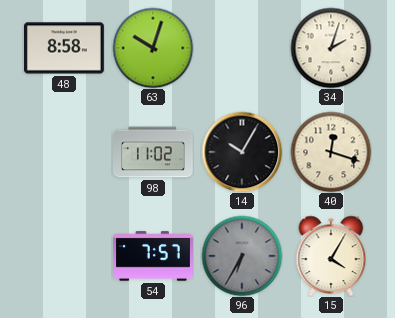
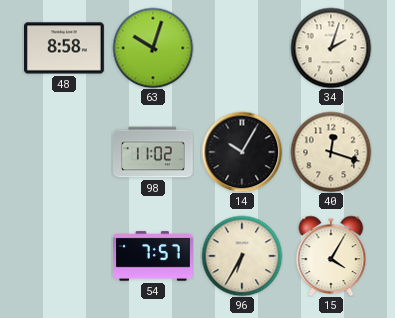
96 dial: grey -> cream
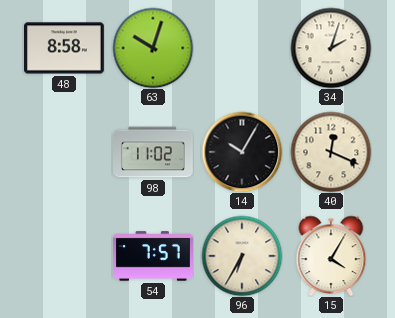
40: 12:18 -> 12:19
